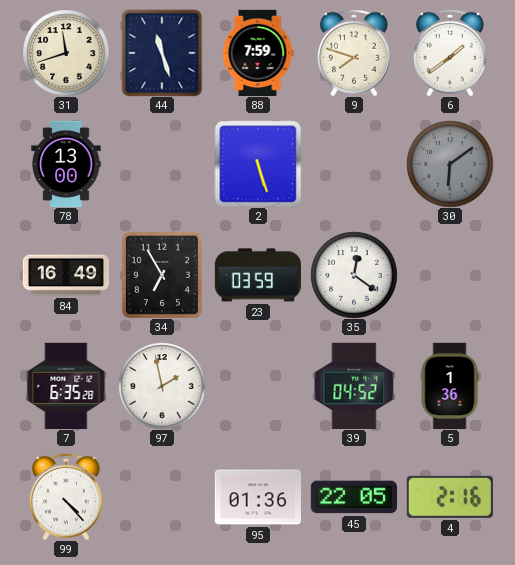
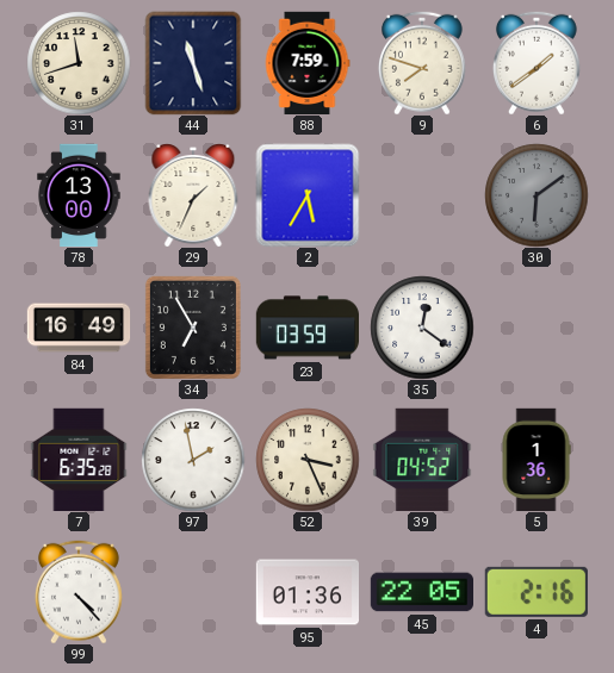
29: none -> 1:34
2: 5:27 -> 5:35
52: none -> 3:26
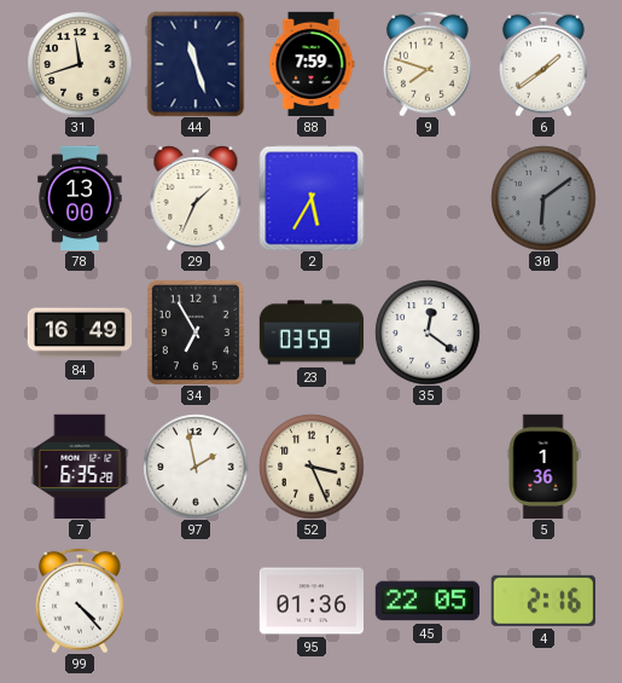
39: 04:52 -> none
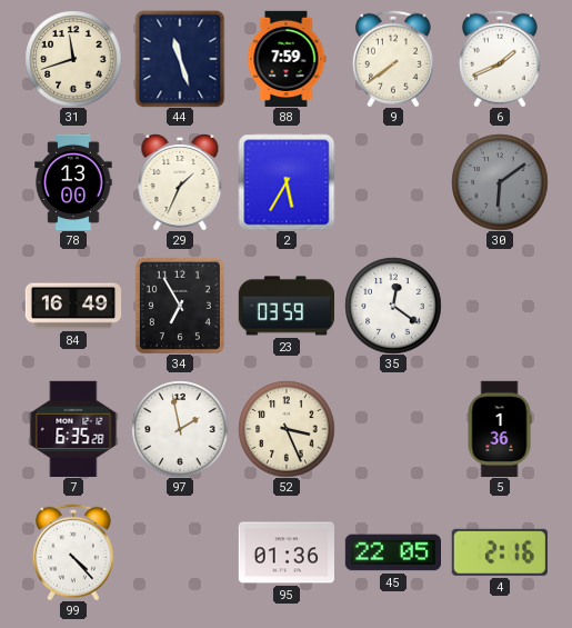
9: 7:48 -> 7:39
6: 1:39 -> 1:41
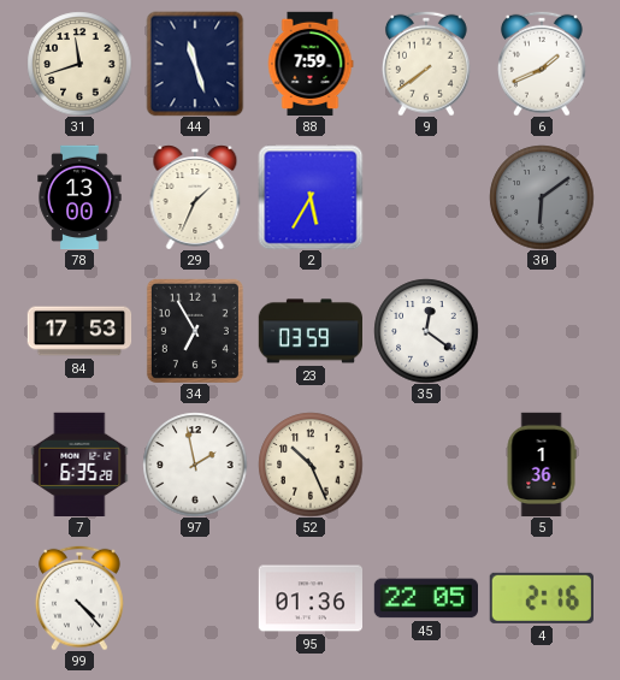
84: 16:49 -> 17:53
52: 3:26 -> 10:26
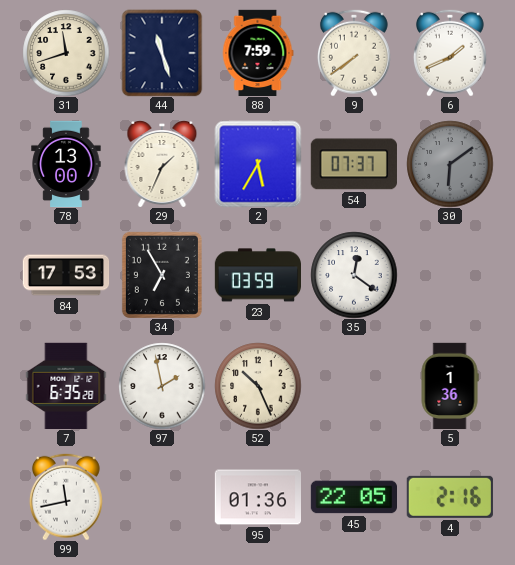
54: none -> 07:37
99: 4:23 -> 11:43
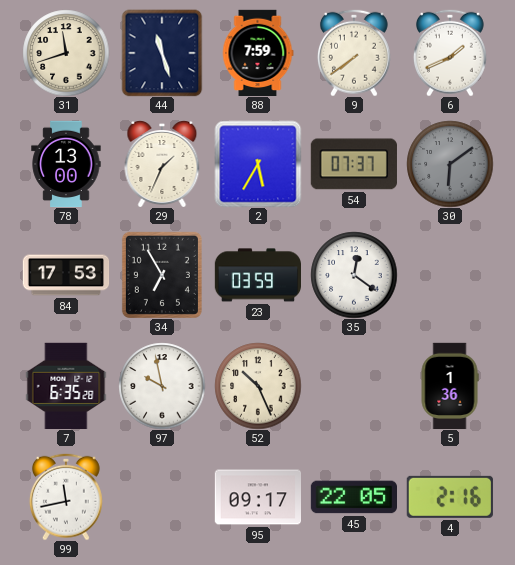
97: 1:58 -> 9:58
95: 01:36 -> 09:17
